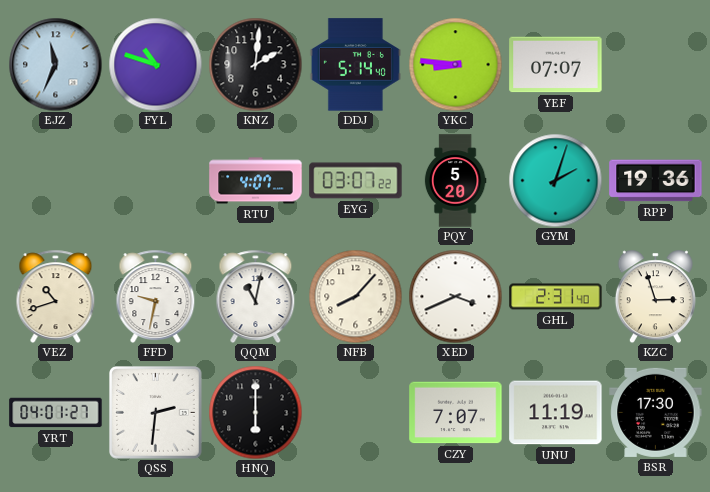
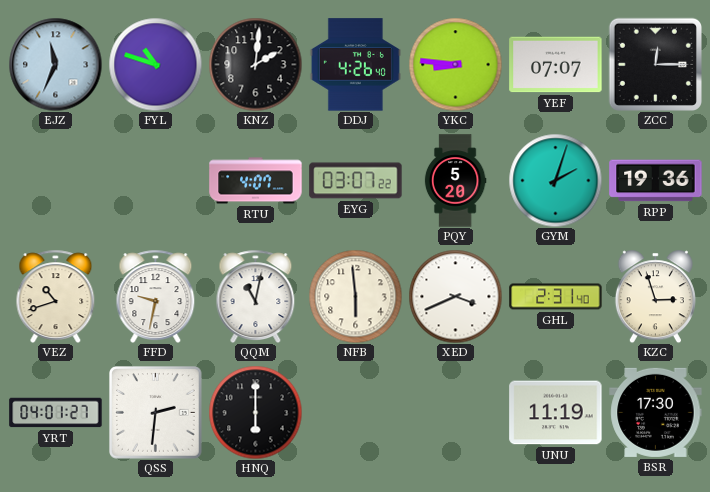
DDJ: 5:14 -> 4:26
ZCC: none -> 12:15
NFB: 8:07 -> 5:59
CZY: 7:07 -> none
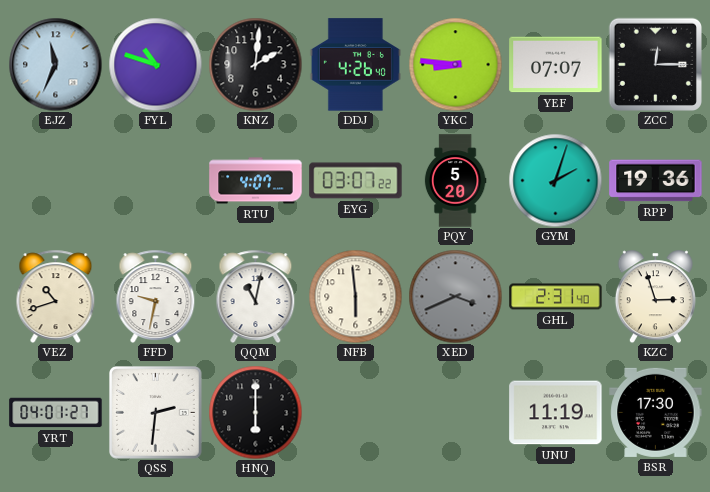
XED dial: white -> grey
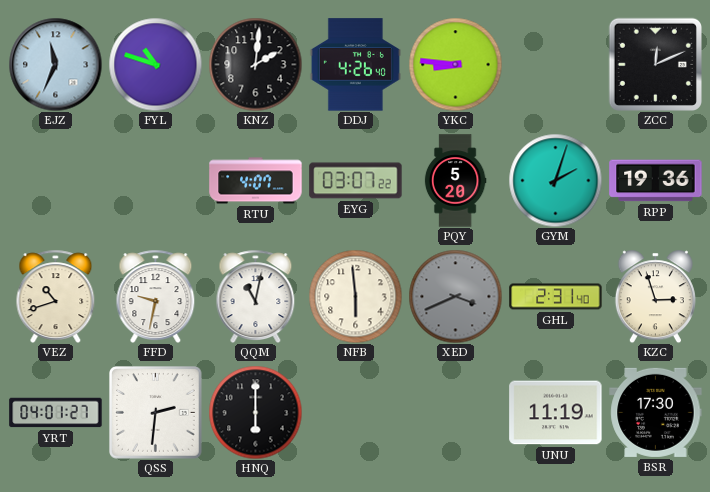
YEF: 07:07 -> none
ZCC: 12:15 -> 12:11
